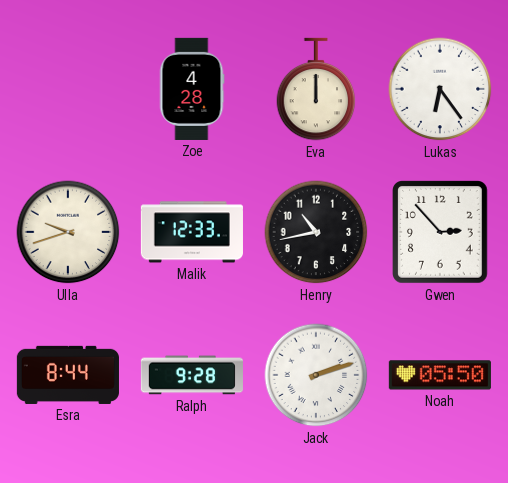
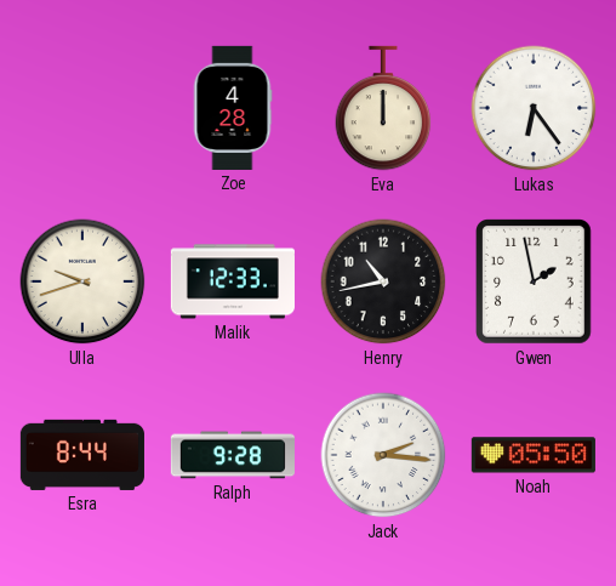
Gwen: 2:53 -> 1:58
Jack: 2:12 -> 2:16
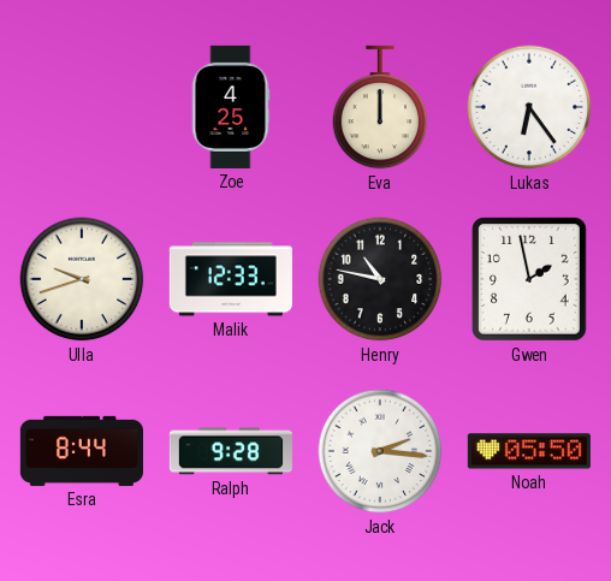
Zoe: 4:28 -> 4:25
Henry: 10:43 -> 10:47
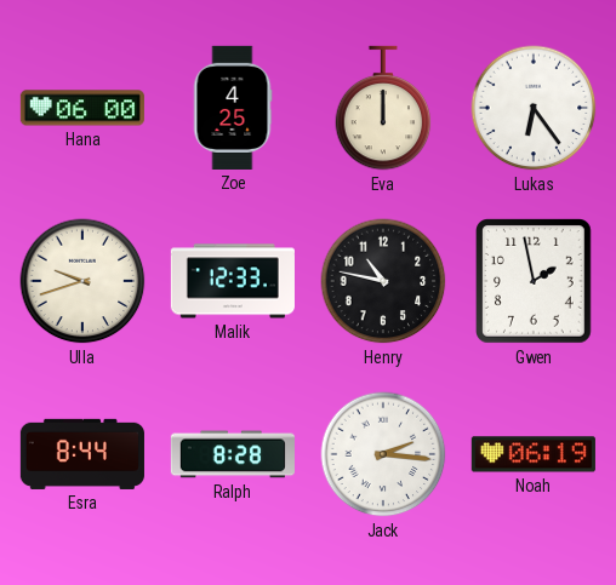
Hana: none -> 06:00
Ralph: 9:28 -> 8:28
Noah: 05:50 -> 06:19
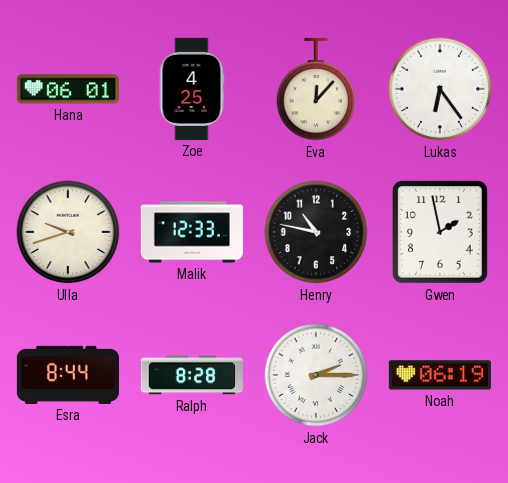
Hana: 06:00 -> 06:01
Eva: 12:00 -> 12:07
Jack: 2:16 -> 2:15
